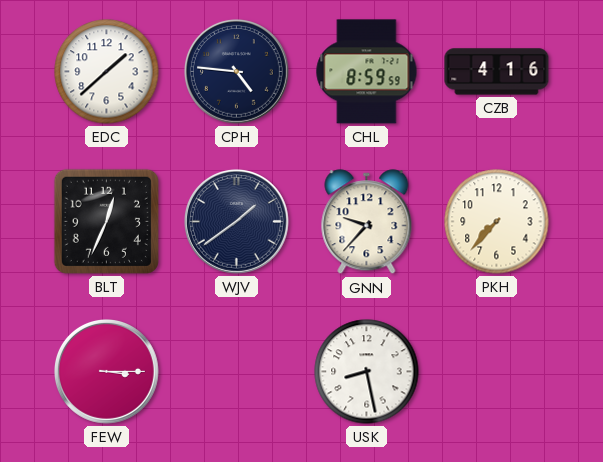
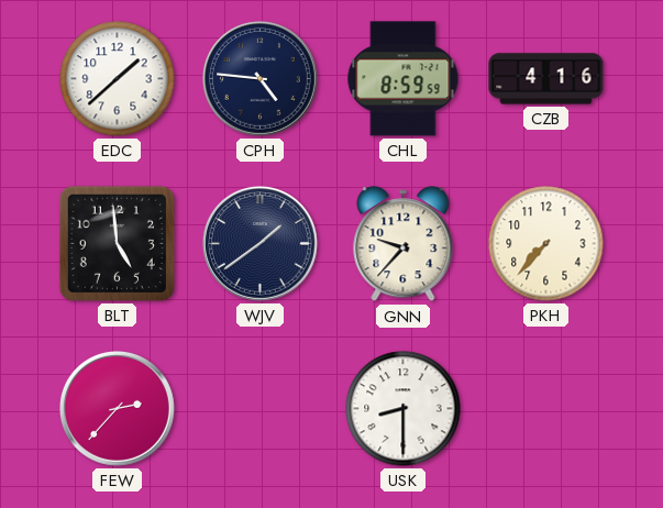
BLT: 12:34 -> 4:59
FEW: 3:15 -> 2:37
USK: 8:28 -> 8:30
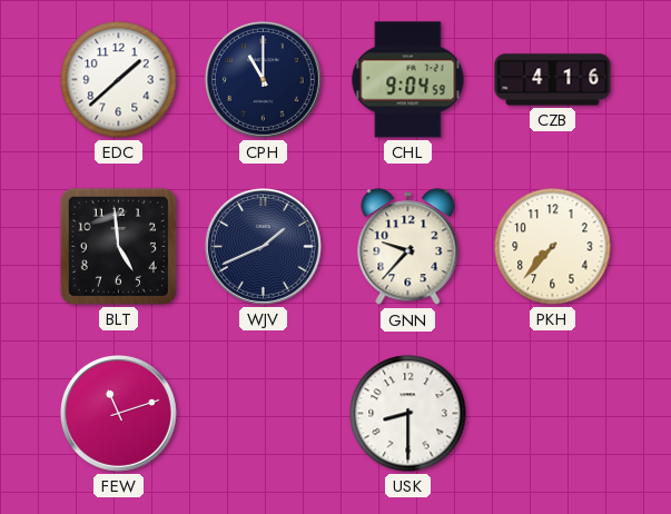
CPH: 4:46 -> 11:00
CHL: 8:59 -> 9:04
WJV: 1:39 -> 1:41
FEW: 2:37 -> 11:12
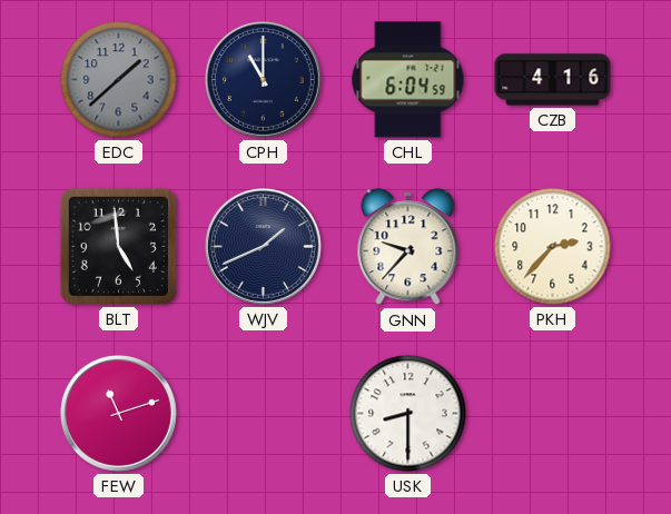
EDC dial: white -> grey
CHL: 9:04 -> 6:04
PKH: 7:37 -> 2:37
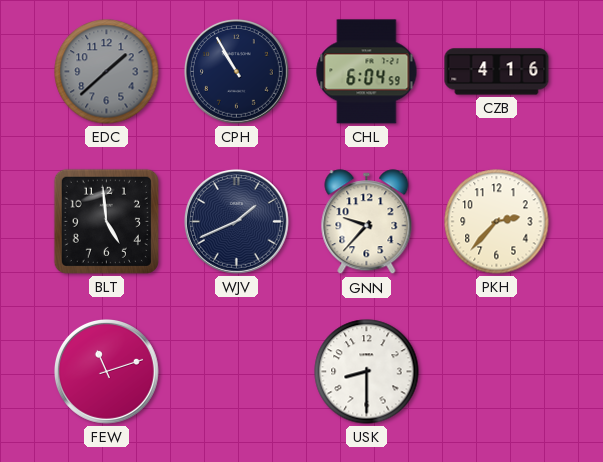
CPH: 11:00 -> 10:55
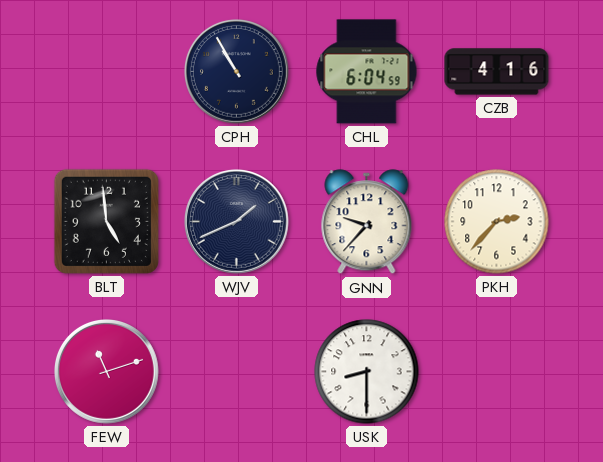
EDC: 1:38 -> none
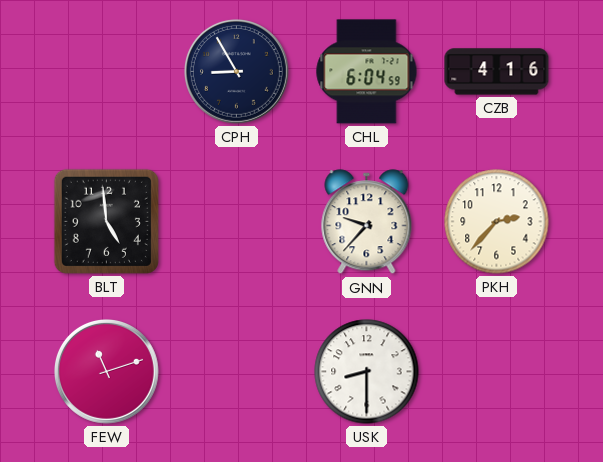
CPH: 10:55 -> 8:55
WJV: 1:41 -> none
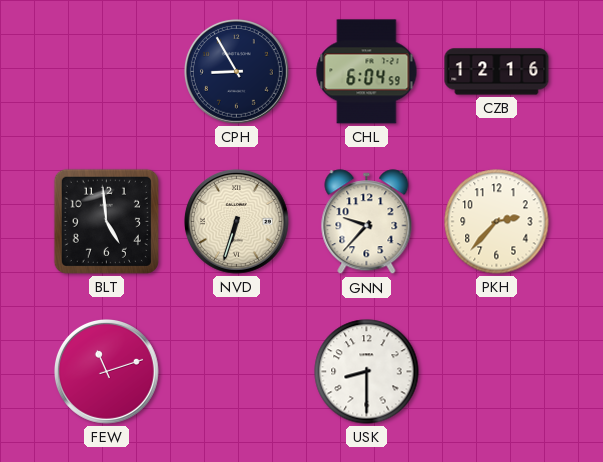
CZB: 4:16 -> 12:16
NVD: none -> 6:33
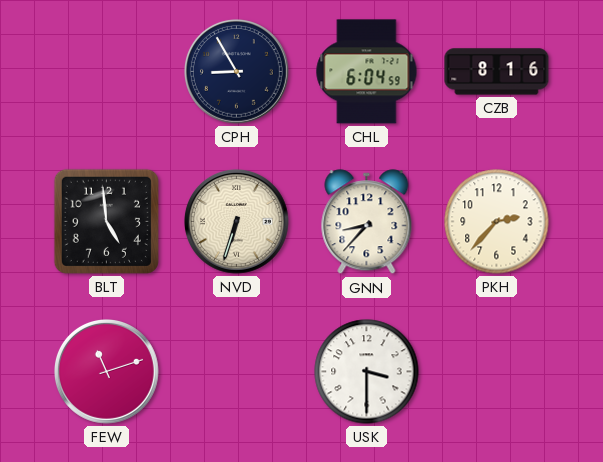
CZB: 12:16 -> 8:16
GNN: 9:37 -> 8:37
USK: 8:30 -> 3:30
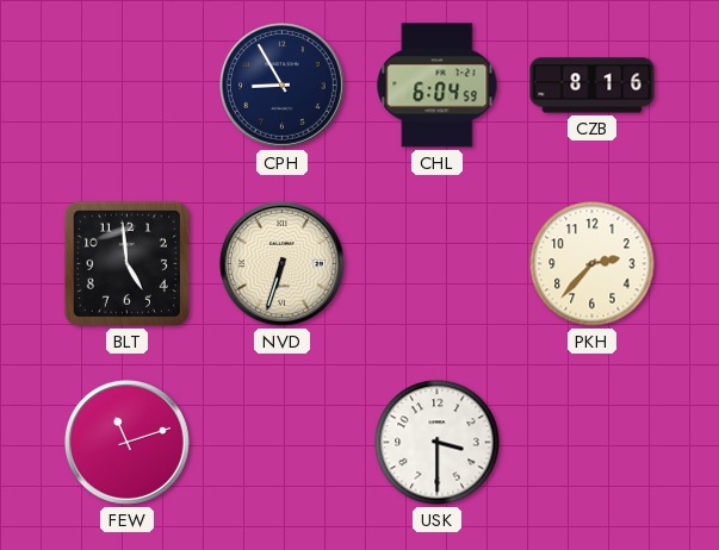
GNN: 8:37 -> none
